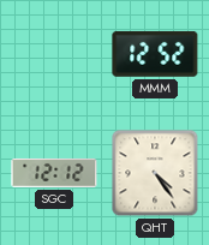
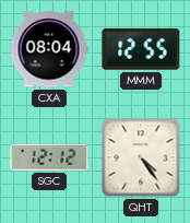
CXA: none -> 08:04
MMM: 12:52 -> 12:55
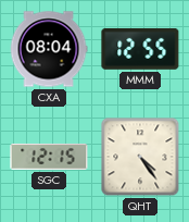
SGC: 12:12 -> 12:15
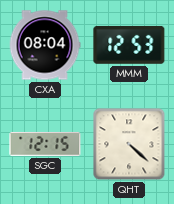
MMM: 12:55 -> 12:53
QHT: 4:24 -> 4:22
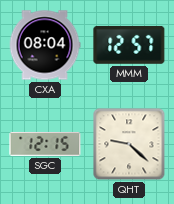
MMM: 12:53 -> 12:57
QHT: 4:22 -> 9:22
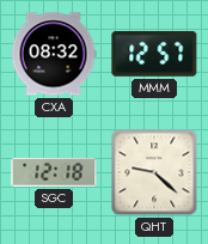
CXA: 08:04 -> 08:32
SGC: 12:15 -> 12:18
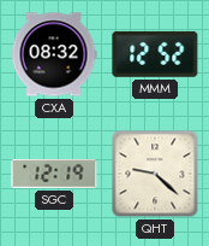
MMM: 12:57 -> 12:52
SGC: 12:18 -> 12:19
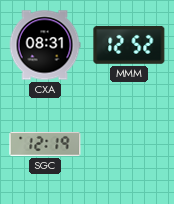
CXA: 08:32 -> 08:31
QHT: 9:22 -> none
